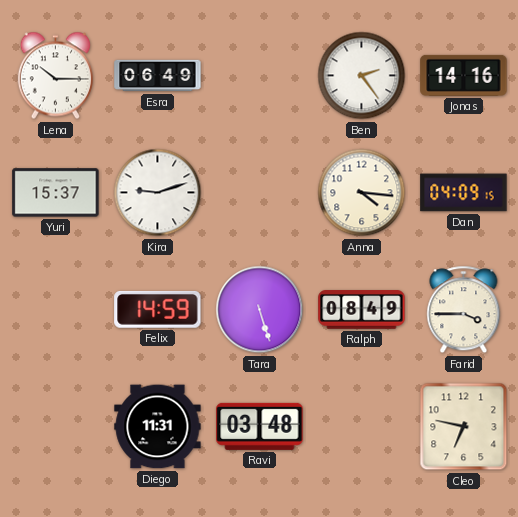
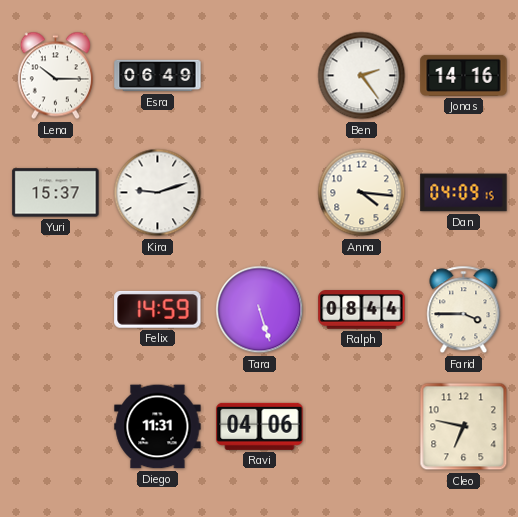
Ralph: 08:49 -> 08:44
Ravi: 03:48 -> 04:06
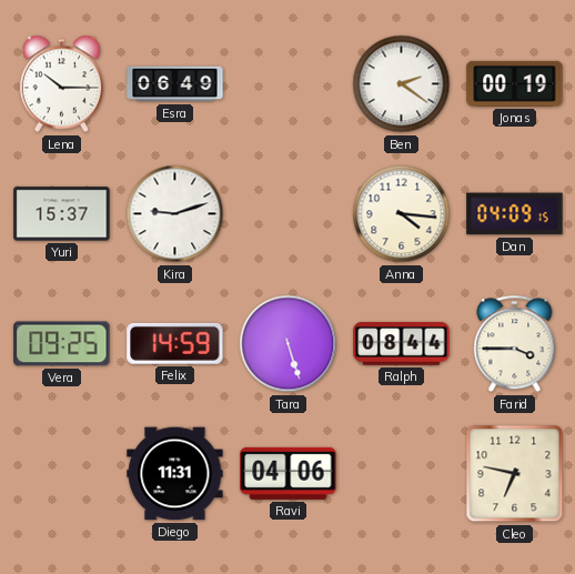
Ben: 2:24 -> 2:21
Jonas: 14:16 -> 00:19
Vera: none -> 09:25
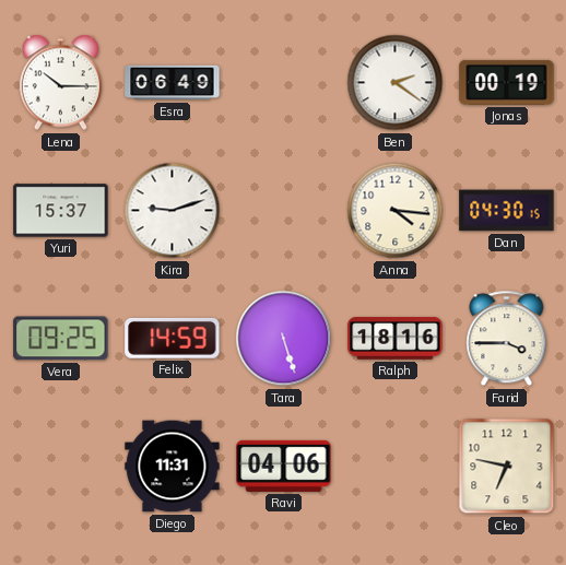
Dan: 04:09 -> 04:30
Ralph: 08:44 -> 18:16
